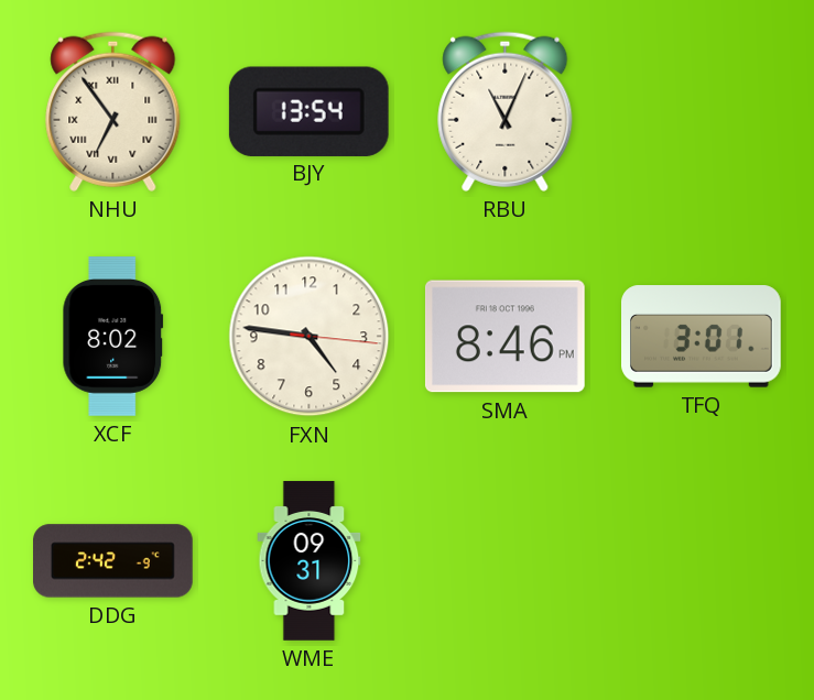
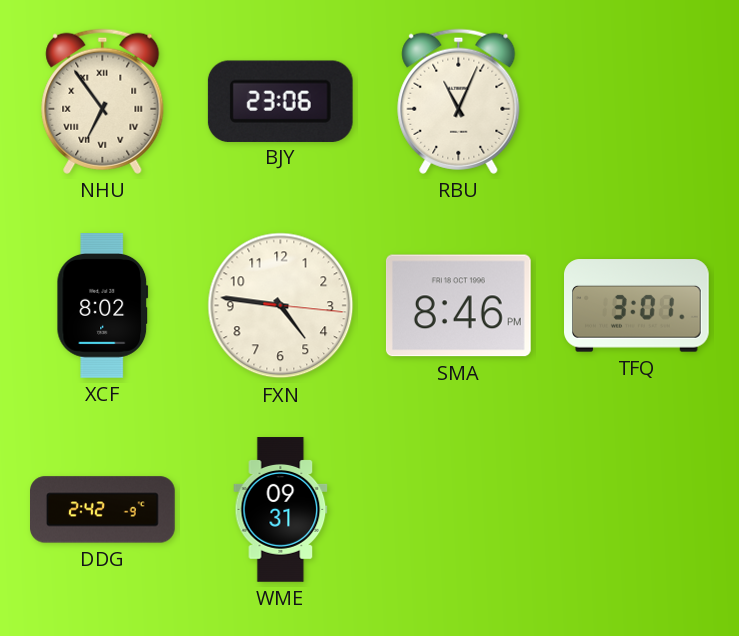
BJY: 13:54 -> 23:06
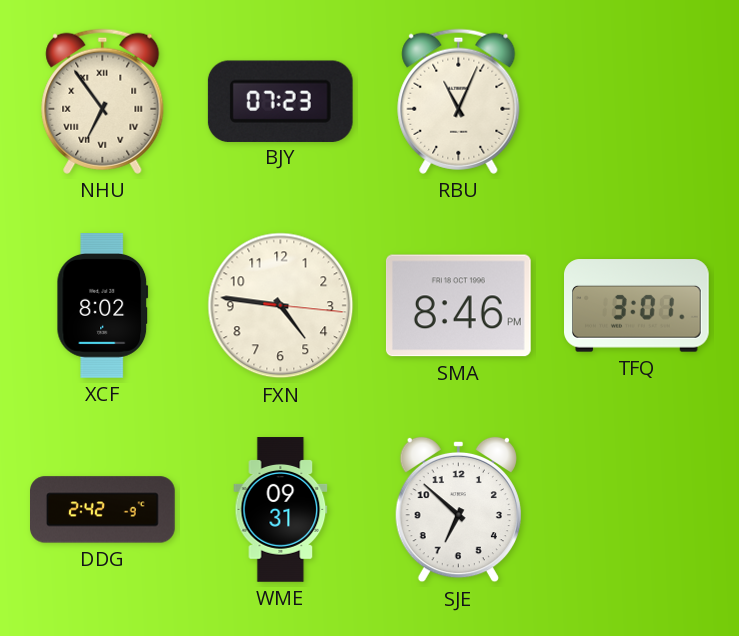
BJY: 23:06 -> 07:23
SJE: none -> 6:52
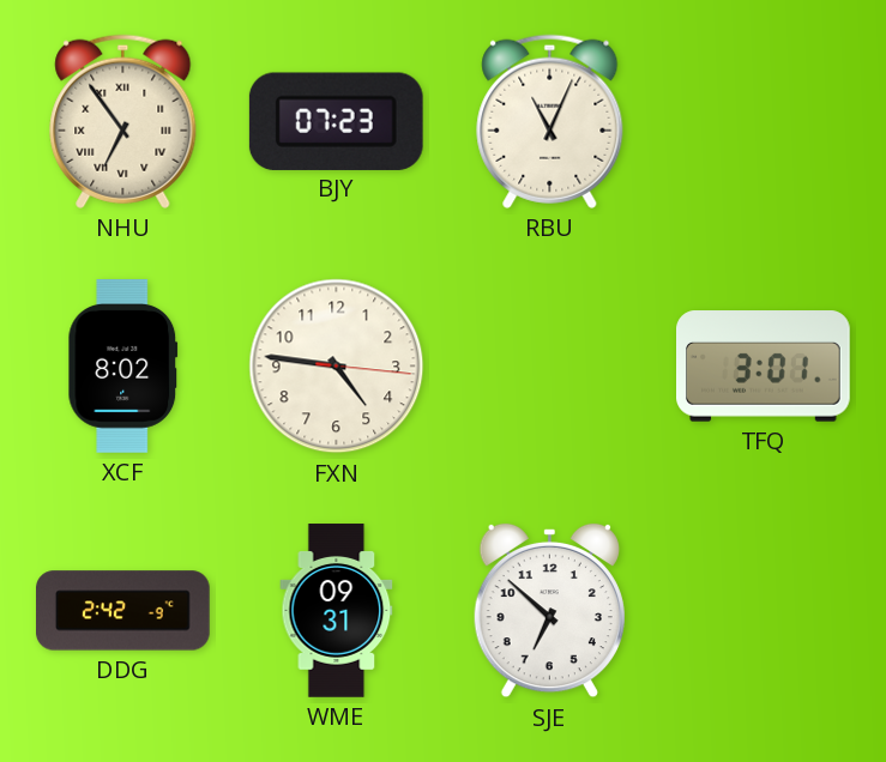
SMA: 8:46 -> none
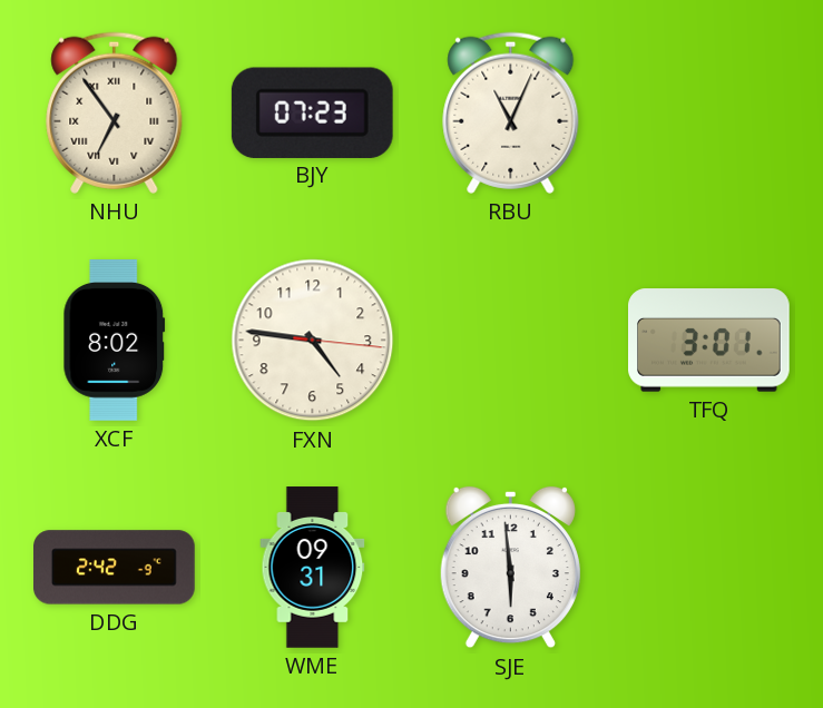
SJE: 6:52 -> 5:59
